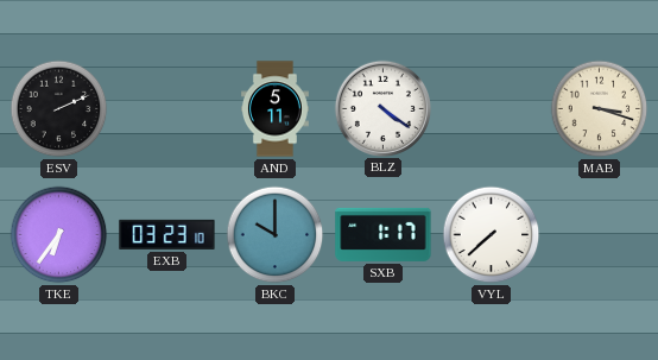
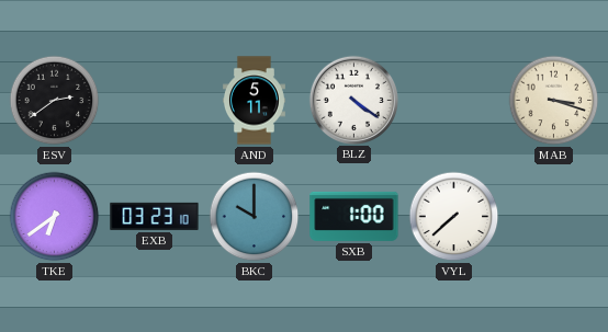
ESV: 2:11 -> 2:39
TKE: 6:36 -> 6:39
SXB: 1:17 -> 1:00
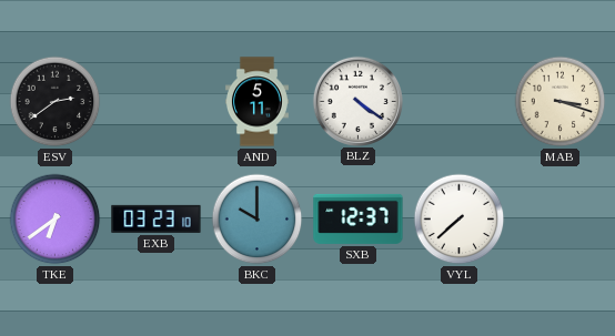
SXB: 1:00 -> 12:37
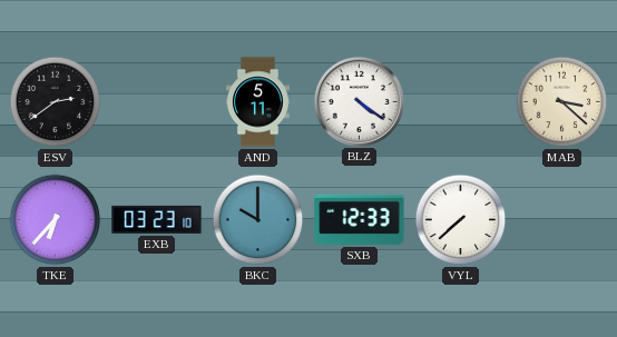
MAB: 3:18 -> 3:22
TKE: 6:39 -> 6:37
SXB: 12:37 -> 12:33
